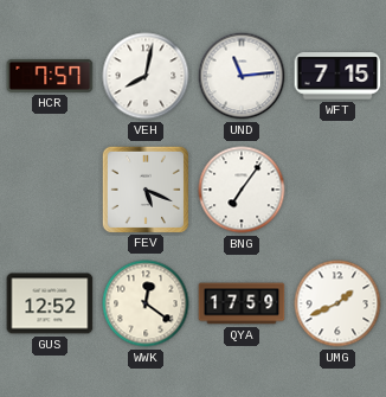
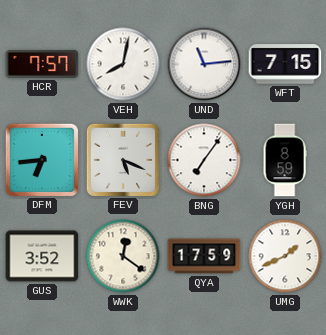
DFM: none -> 6:44
YGH: none -> 8:59
GUS: 12:52 -> 3:52
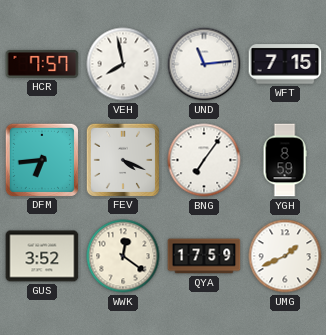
VEH: 8:02 -> 7:58
FEV: 5:19 -> 4:19
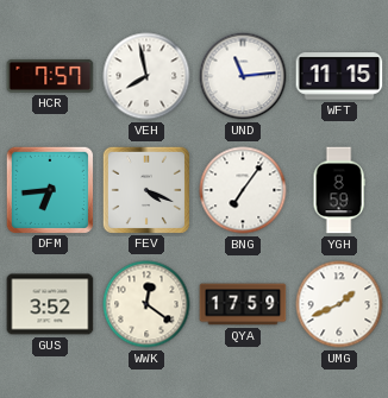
WFT: 7:15 -> 11:15
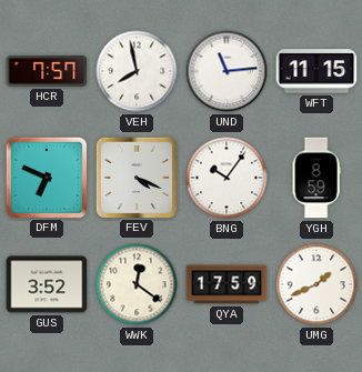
DFM: 6:44 -> 6:49
BNG: 7:06 -> 10:06
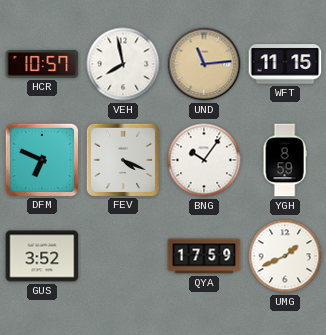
HCR: 7:57 -> 10:57
UND dial: white -> champagne
WWK: 12:21 -> none
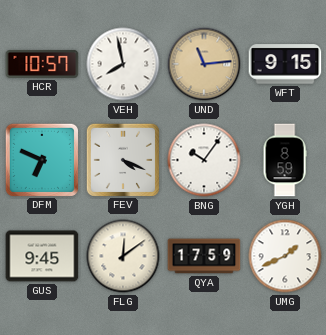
WFT: 11:15 -> 9:15
GUS: 3:52 -> 9:45
FLG: none -> 12:09
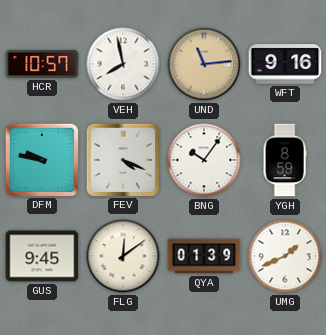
WFT: 9:15 -> 9:16
DFM: 6:49 -> 9:47
QYA: 17:59 -> 01:39
